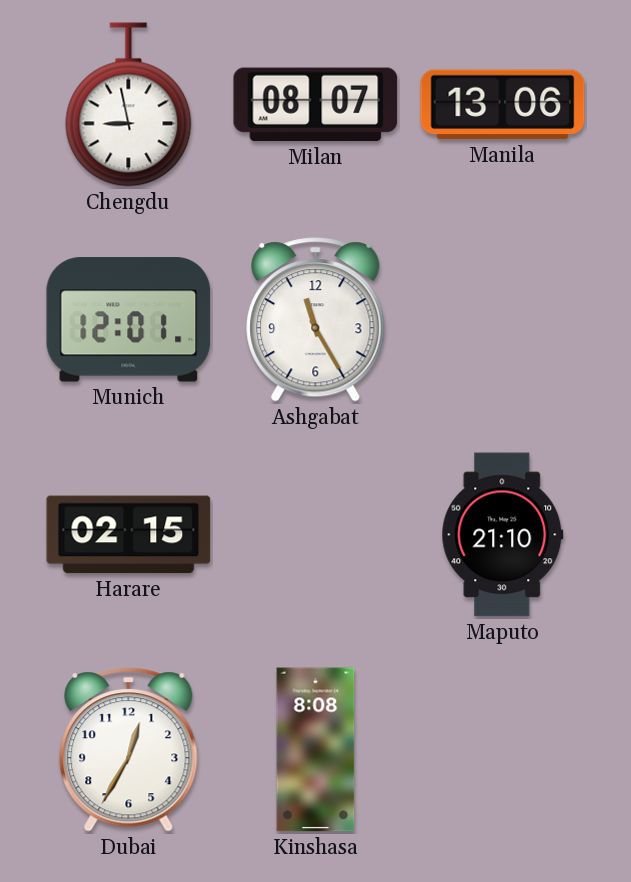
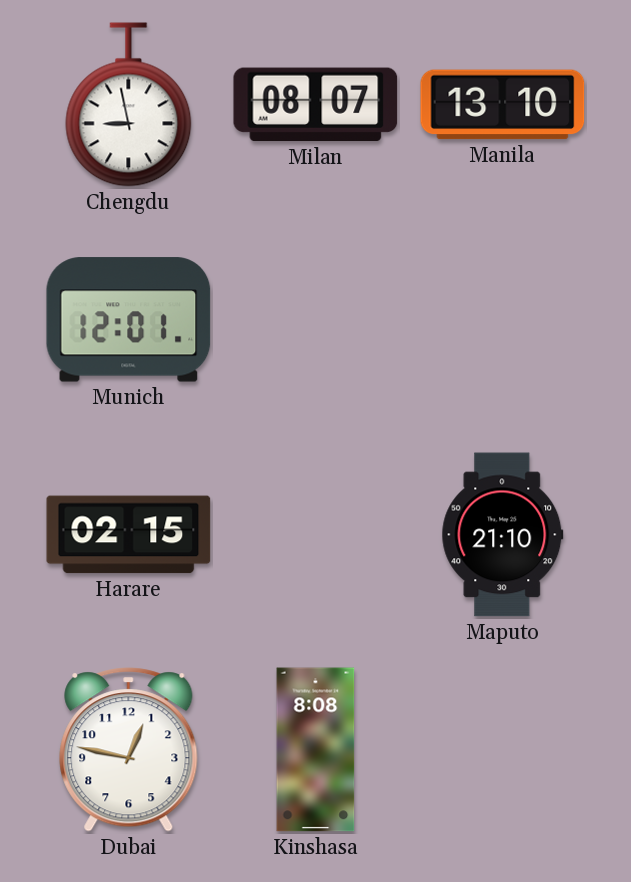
Manila: 13:06 -> 13:10
Ashgabat: 11:25 -> none
Dubai: 12:35 -> 12:47
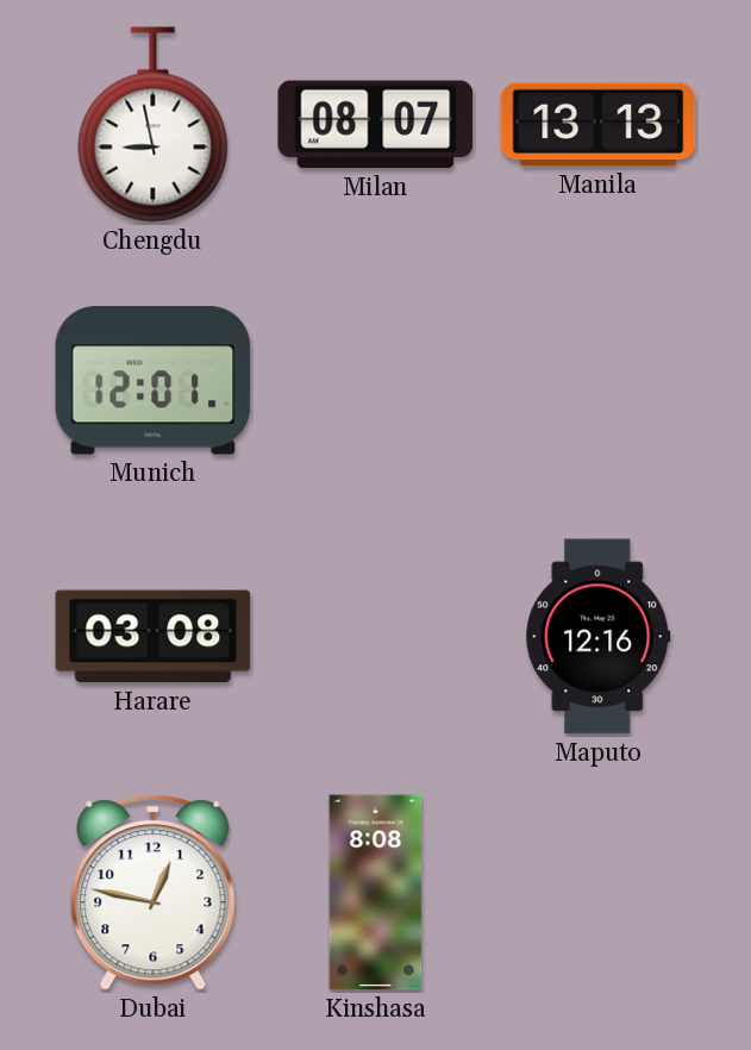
Manila: 13:10 -> 13:13
Harare: 02:15 -> 03:08
Maputo: 21:10 -> 12:16
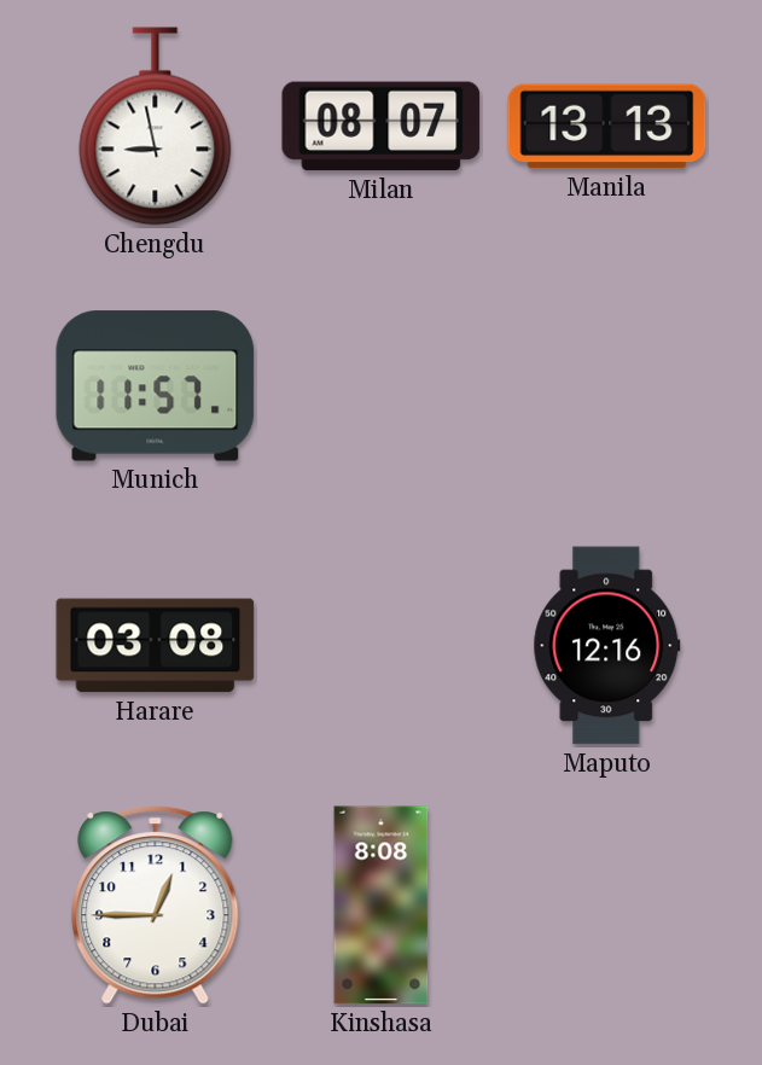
Munich: 12:01 -> 11:57
Dubai: 12:47 -> 12:45
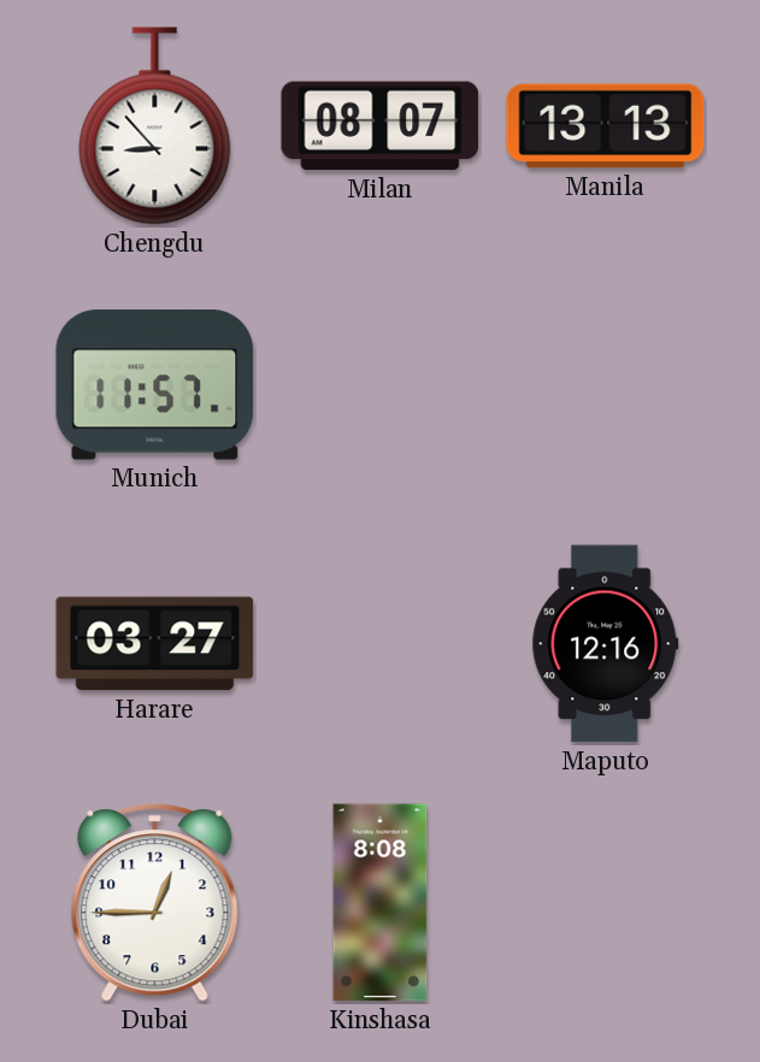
Chengdu: 8:58 -> 8:53
Harare: 03:08 -> 03:27
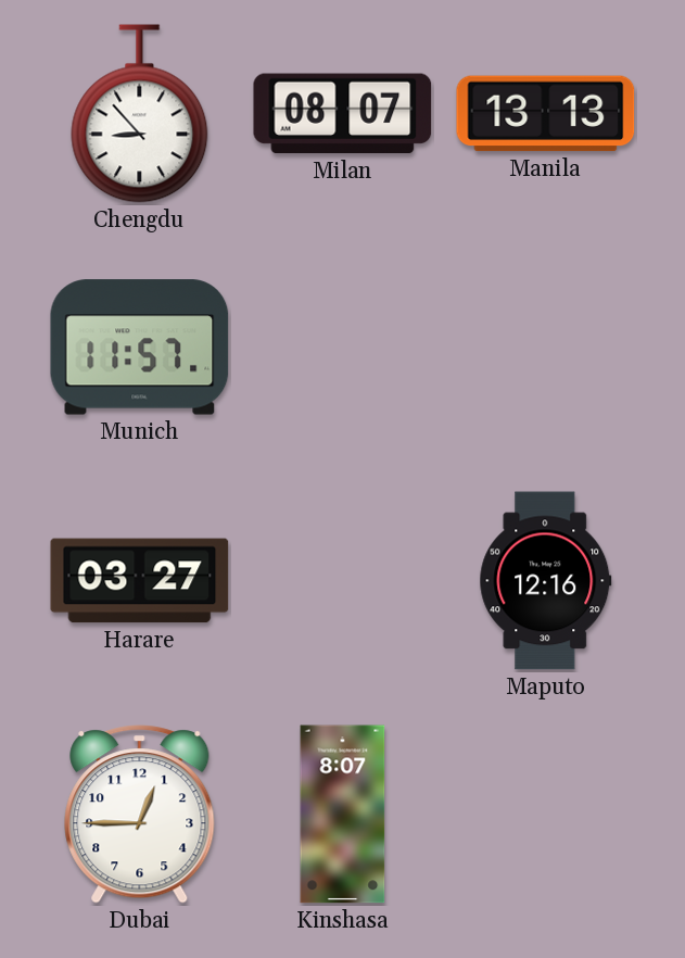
Kinshasa: 8:08 -> 8:07
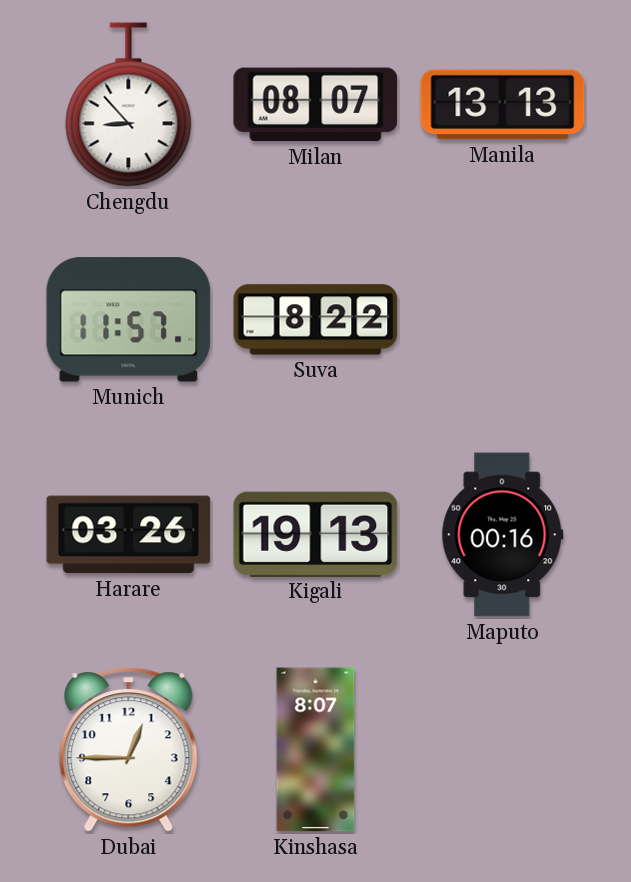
Suva: none -> 8:22
Harare: 03:27 -> 03:26
Kigali: none -> 19:13
Maputo: 12:16 -> 00:16
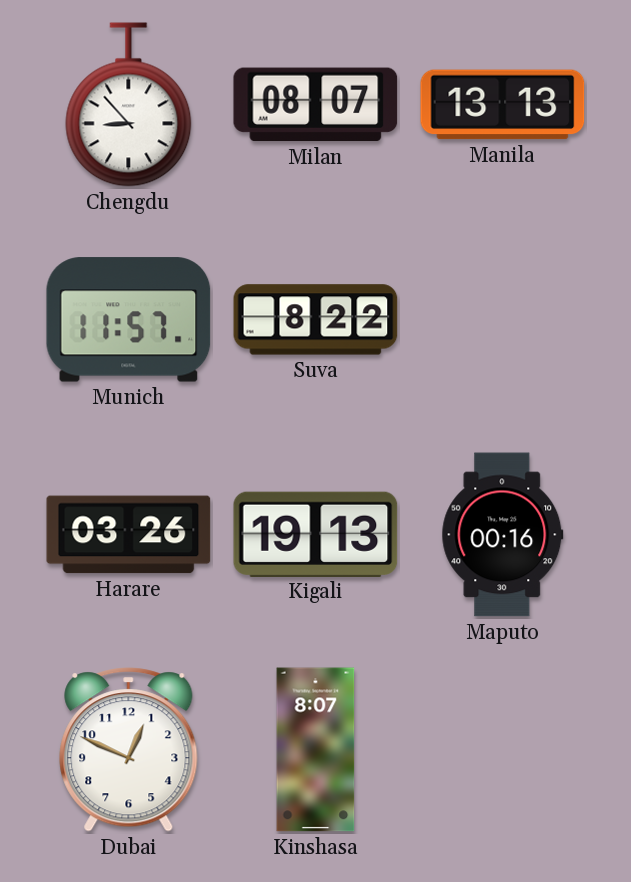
Dubai: 12:45 -> 12:49
